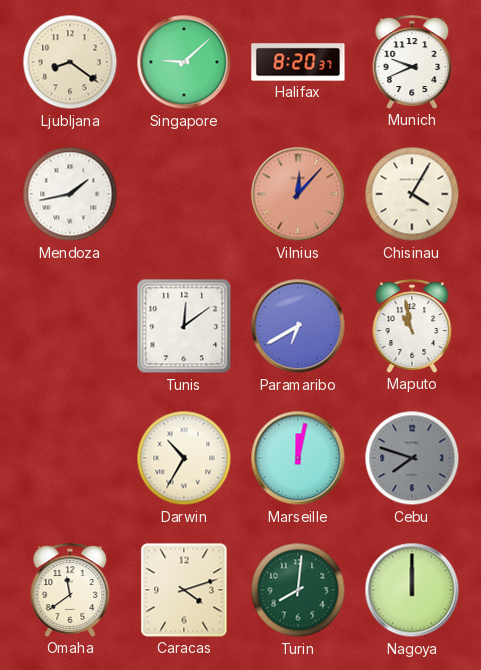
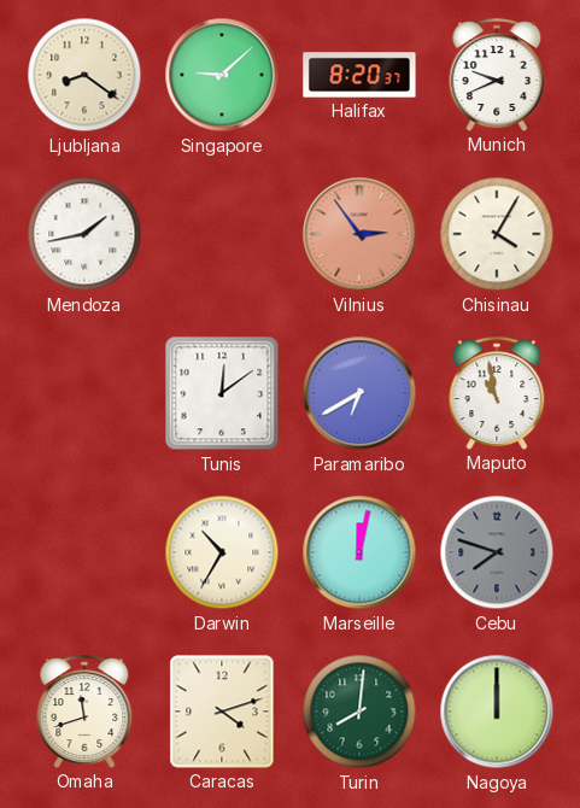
Vilnius: 12:07 -> 2:54
Omaha: 11:39 -> 11:42
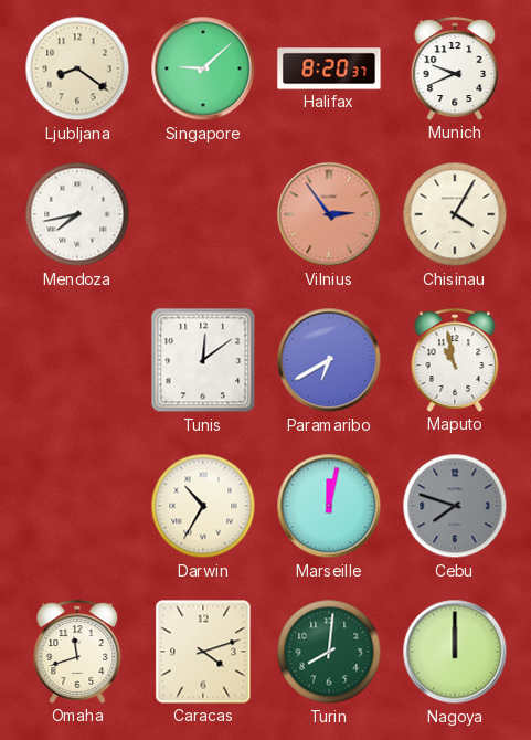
Mendoza: 1:43 -> 7:43
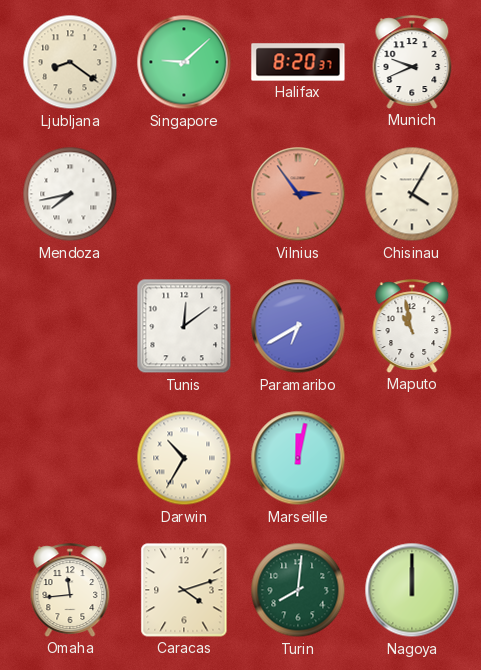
Cebu: 7:48 -> none
Omaha: 11:42 -> 11:44
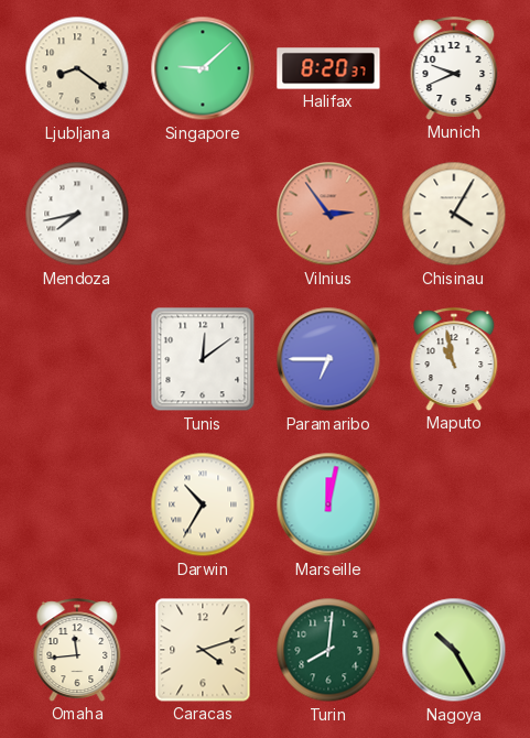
Paramaribo: 6:40 -> 6:45
Nagoya: 12:00 -> 10:25
